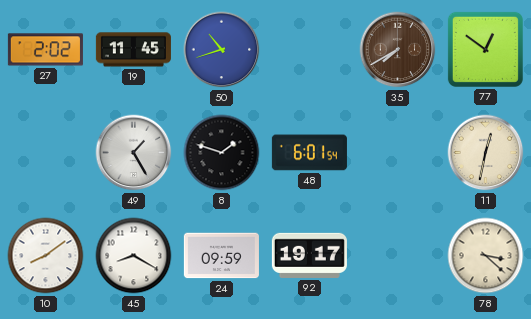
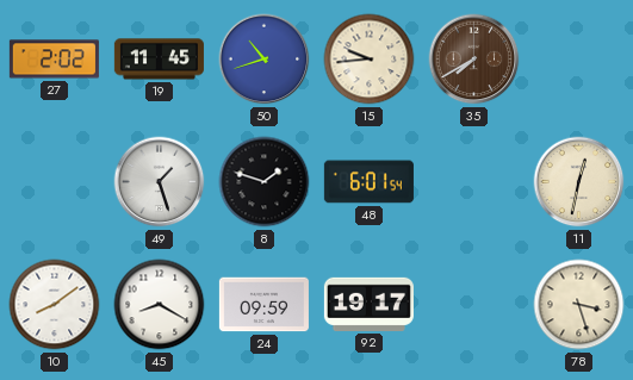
15: none -> 9:44
77: 12:51 -> none
49: 1:25 -> 1:27
78: 3:22 -> 3:27
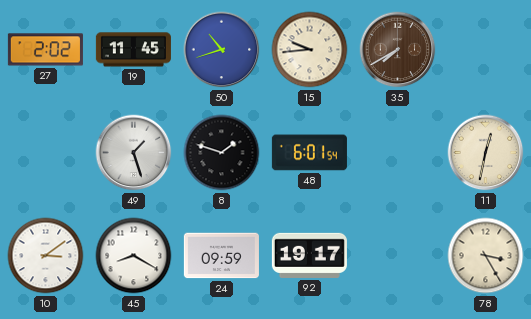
10: 8:09 -> 3:09
78: 3:27 -> 3:25
